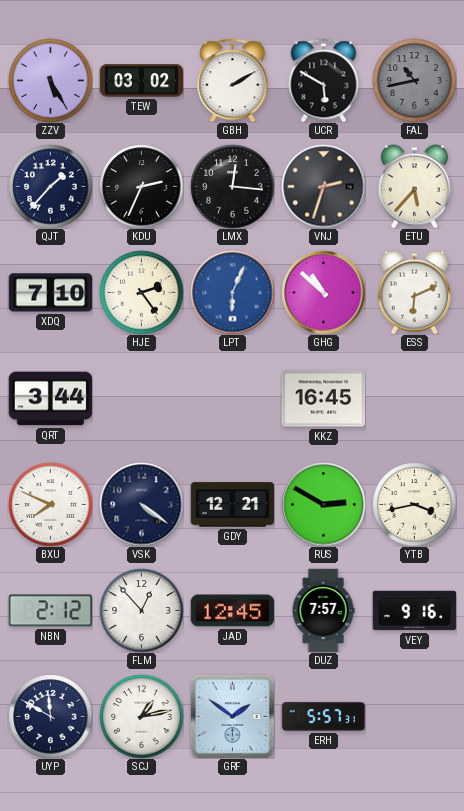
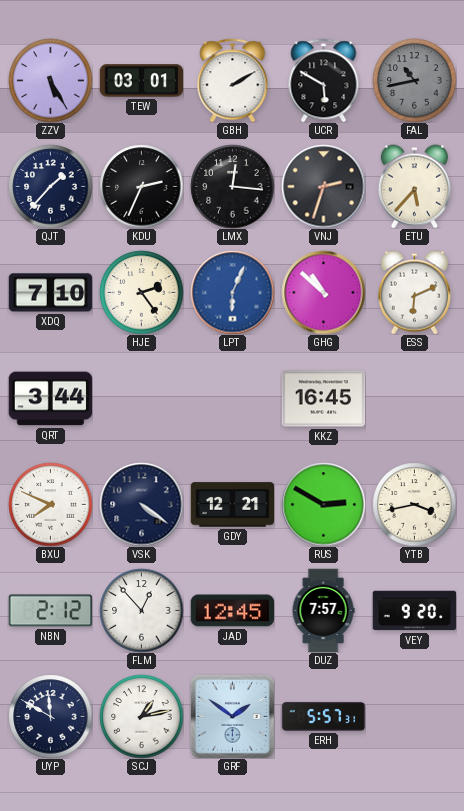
TEW: 03:02 -> 03:01
VEY: 9:16 -> 9:20
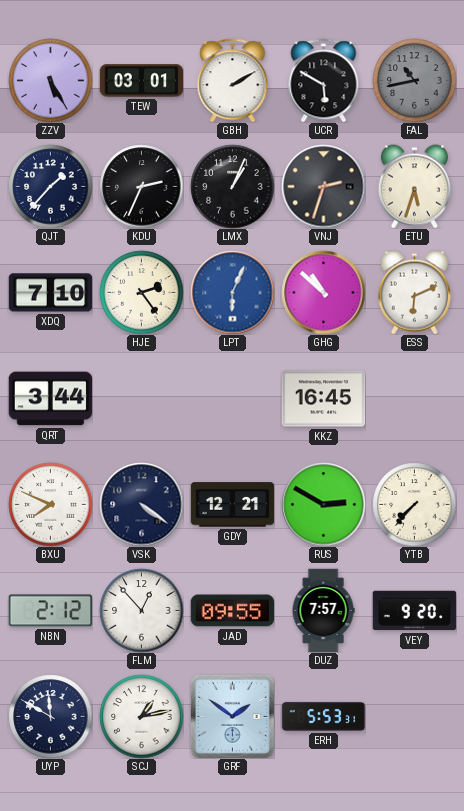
LMX: 12:16 -> 1:04
ETU: 5:37 -> 5:33
YTB: 3:43 -> 7:37
JAD: 12:45 -> 09:55
ERH: 5:57 -> 5:53
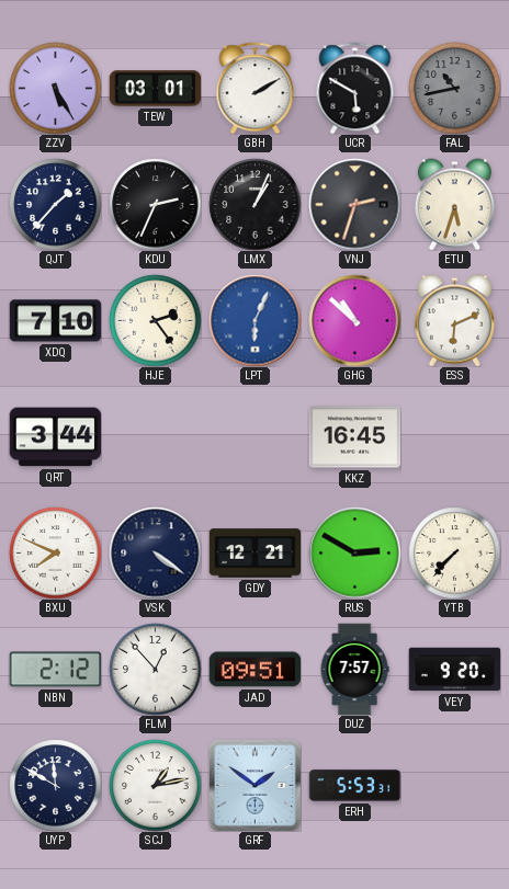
JAD: 09:55 -> 09:51
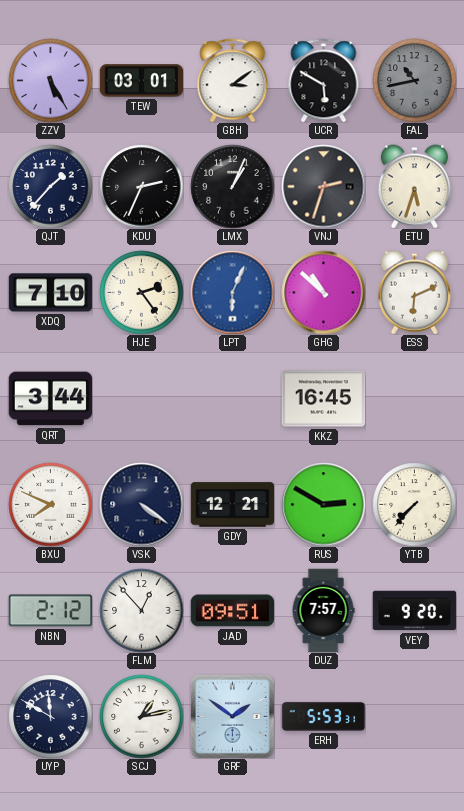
GBH: 2:10 -> 3:09
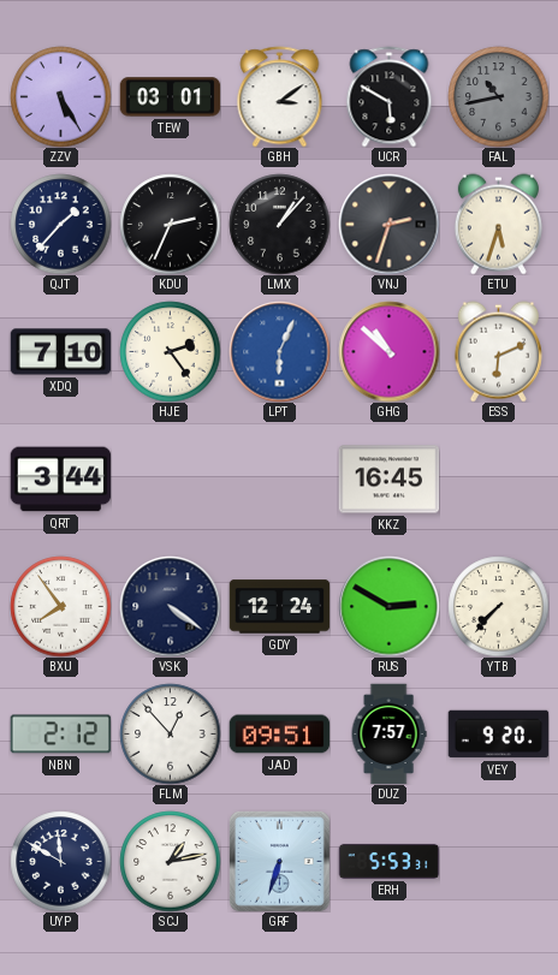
LMX: 1:04 -> 1:07
BXU: 7:49 -> 7:54
GDY: 12:21 -> 12:24
GRF: 1:51 -> 6:33
